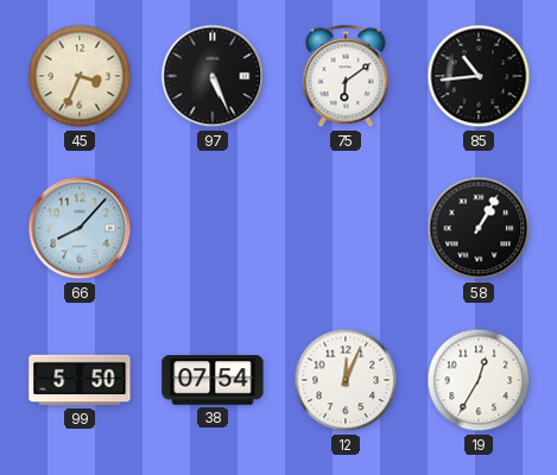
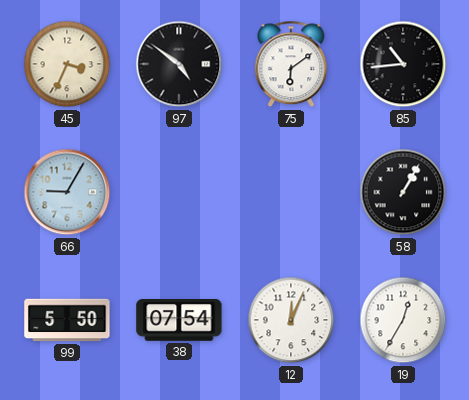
97: 5:26 -> 4:51
66: 8:07 -> 9:05
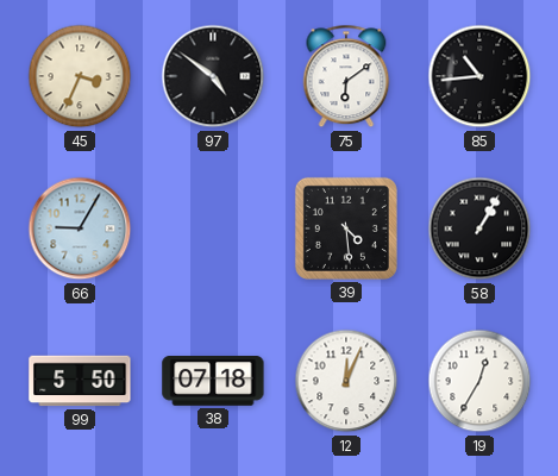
39: none -> 4:29
38: 07:54 -> 07:18
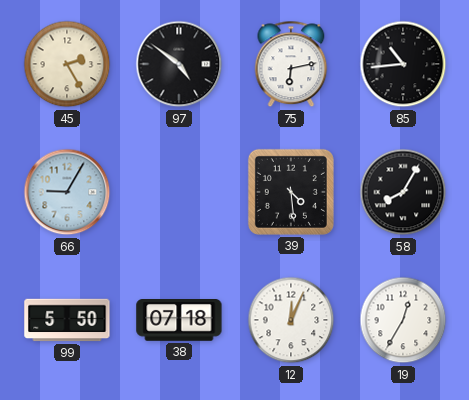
45: 3:34 -> 2:25
75: 6:09 -> 6:13
58: 1:05 -> 8:05
